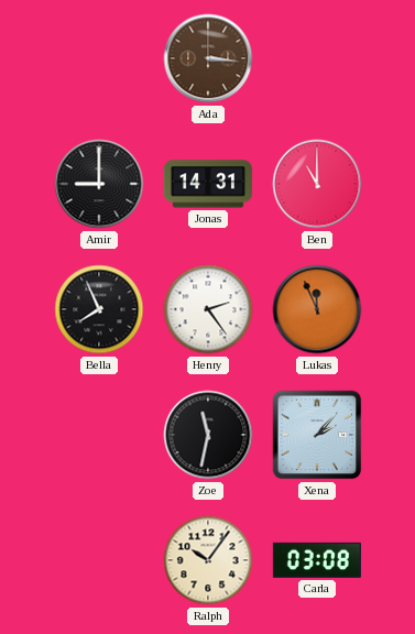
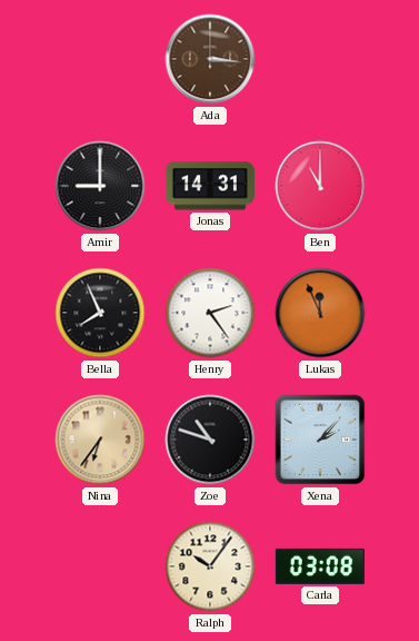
Nina: none -> 6:36
Zoe: 11:32 -> 10:48
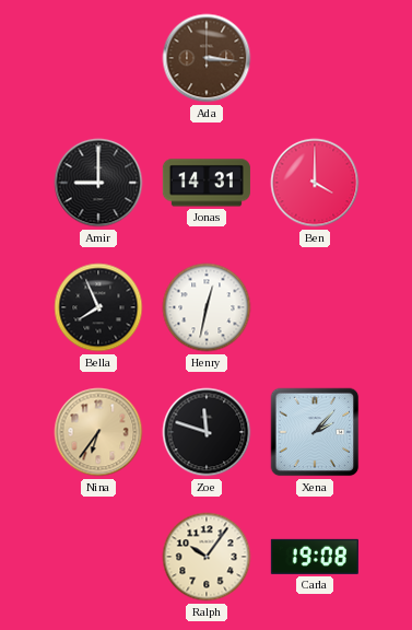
Ben: 11:00 -> 4:00
Henry: 2:24 -> 12:32
Lukas: 11:56 -> none
Zoe: 10:48 -> 11:48
Carla: 03:08 -> 19:08
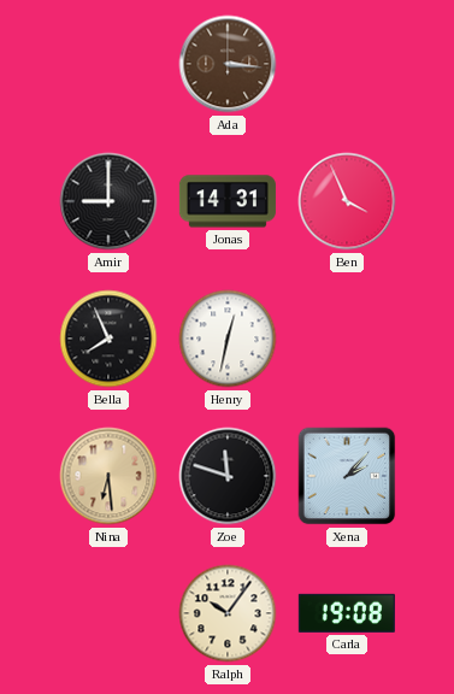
Ben: 4:00 -> 3:56
Nina: 6:36 -> 6:29
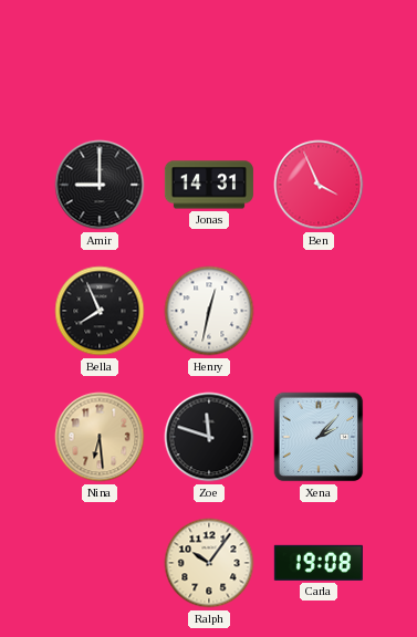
Ada: 3:16 -> none
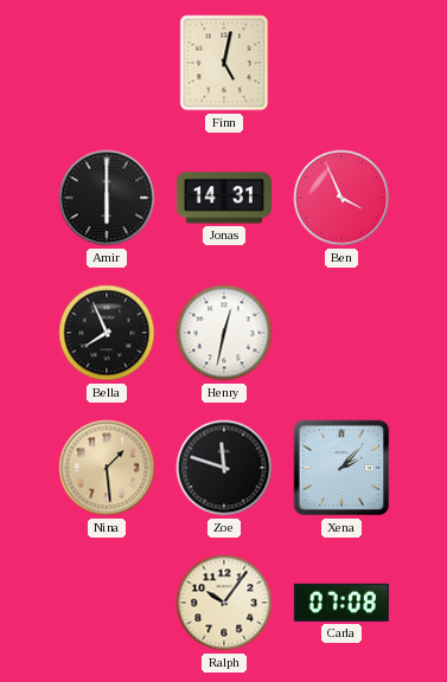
Finn: none -> 5:02
Amir: 9:00 -> 6:00
Nina: 6:29 -> 1:29
Carla: 19:08 -> 07:08
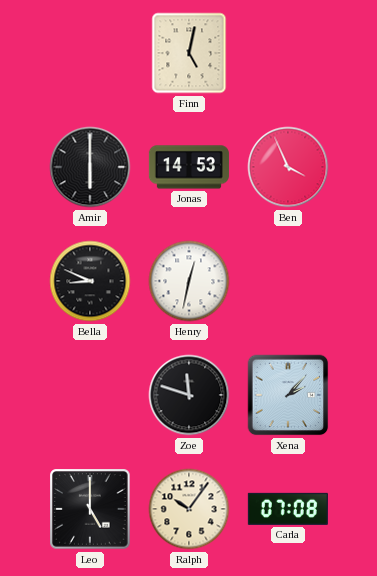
Jonas: 14:31 -> 14:53
Bella: 7:56 -> 8:49
Nina: 1:29 -> none
Leo: none -> 5:00
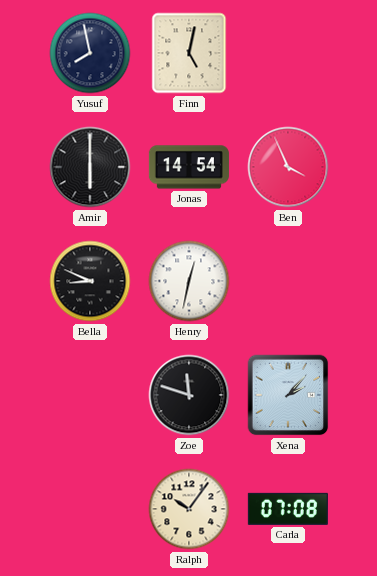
Yusuf: none -> 7:58
Jonas: 14:53 -> 14:54
Leo: 5:00 -> none
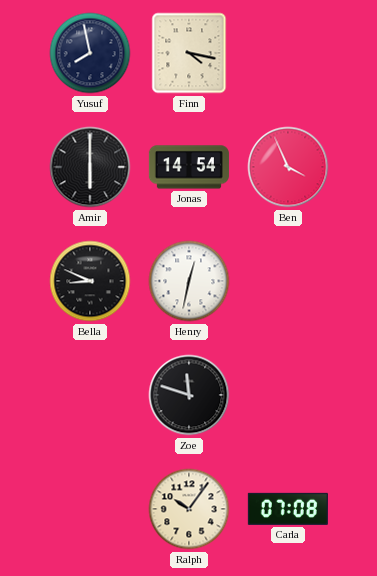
Finn: 5:02 -> 4:17
Xena: 2:07 -> none
